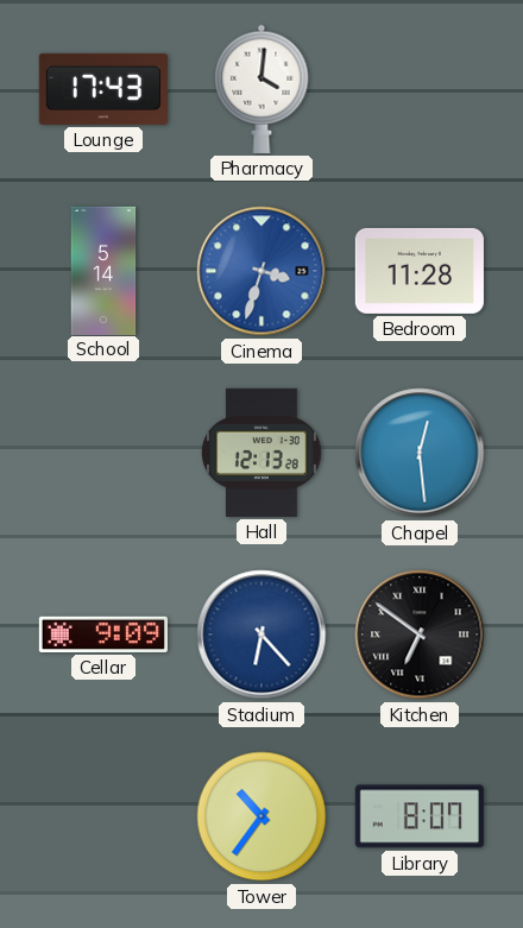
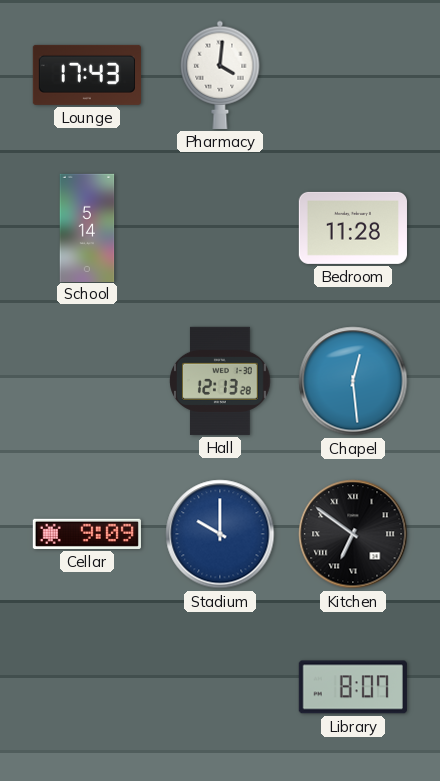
Cinema: 3:33 -> none
Stadium: 6:23 -> 10:00
Tower: 10:36 -> none
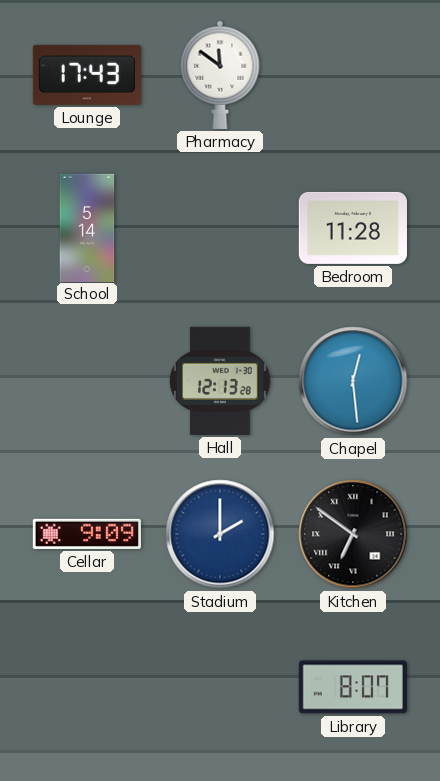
Pharmacy: 4:01 -> 11:51
Stadium: 10:00 -> 2:00
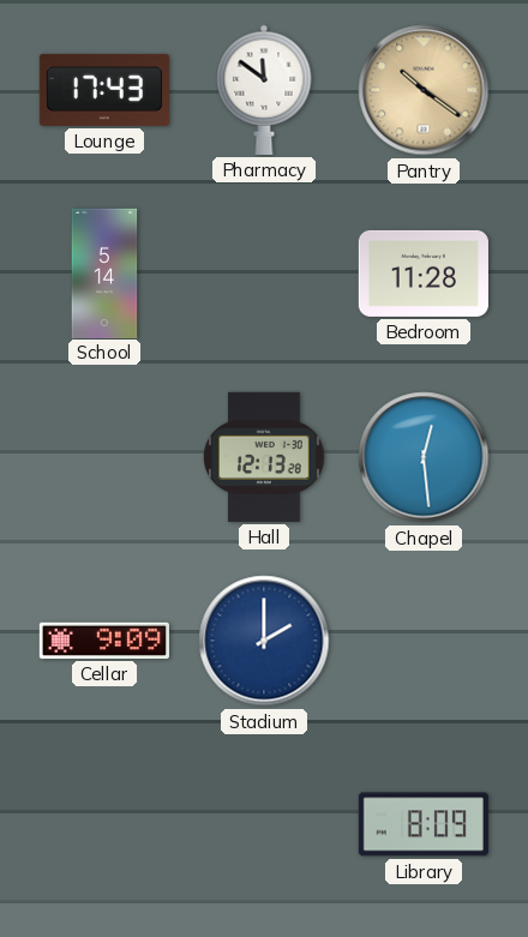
Pantry: none -> 10:21
Kitchen: 6:51 -> none
Library: 8:07 -> 8:09
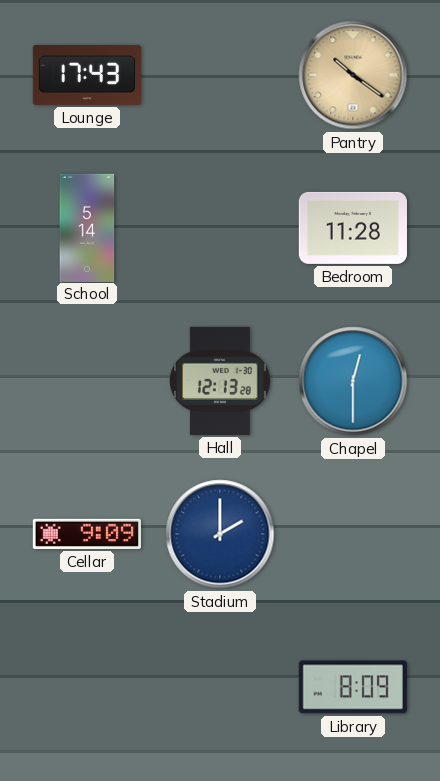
Pharmacy: 11:51 -> none
Chapel: 12:29 -> 12:30
